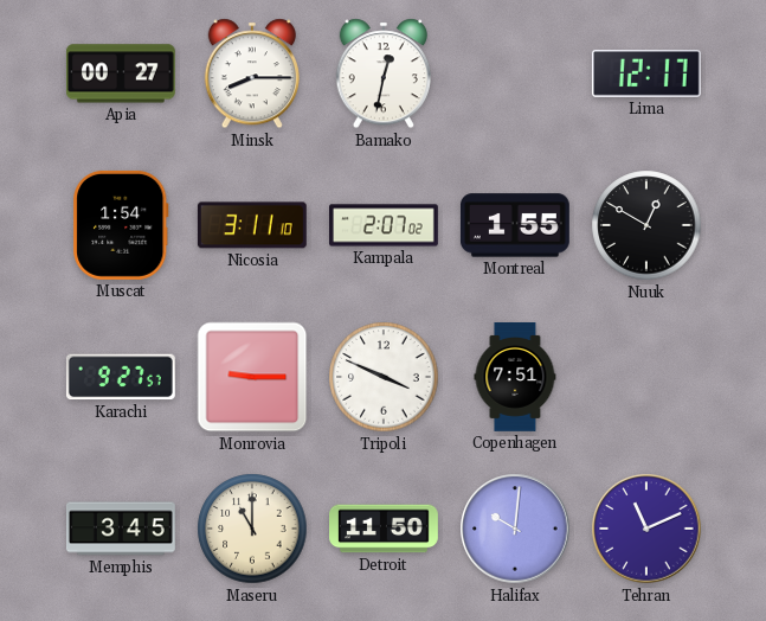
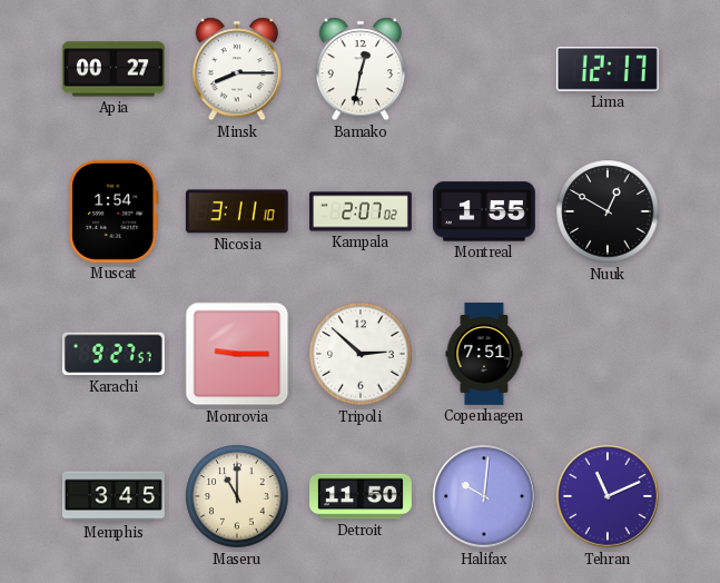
Tripoli: 3:49 -> 2:52
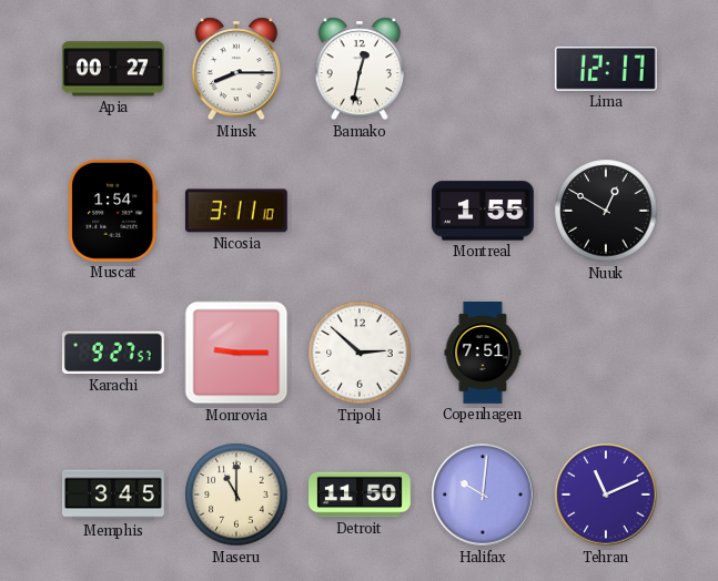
Kampala: 2:07 -> none
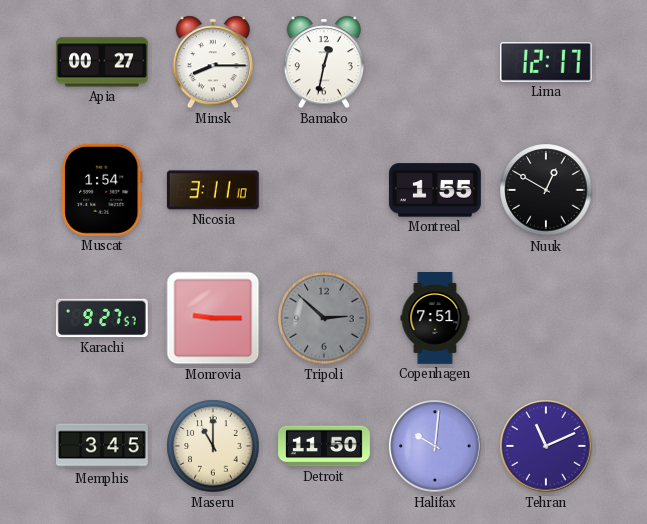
Tripoli dial: white -> grey
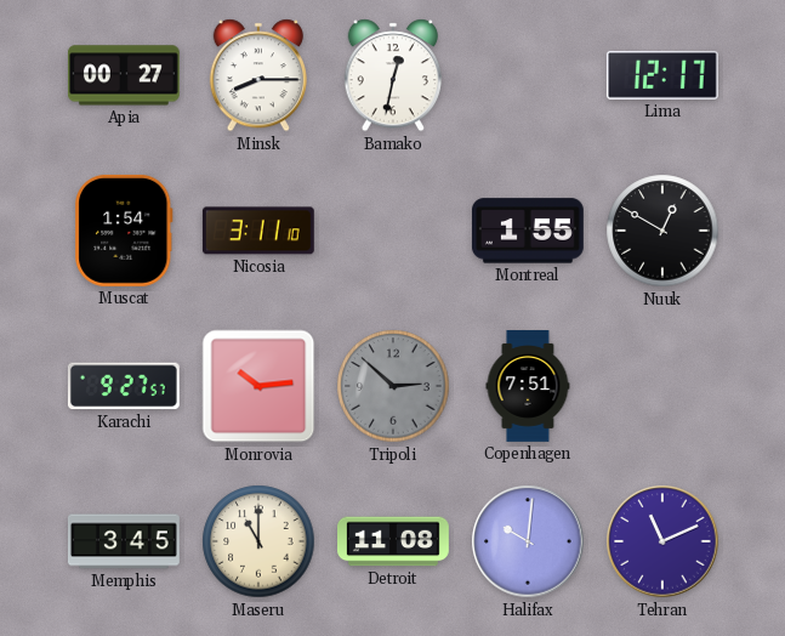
Monrovia: 9:15 -> 10:14
Detroit: 11:50 -> 11:08
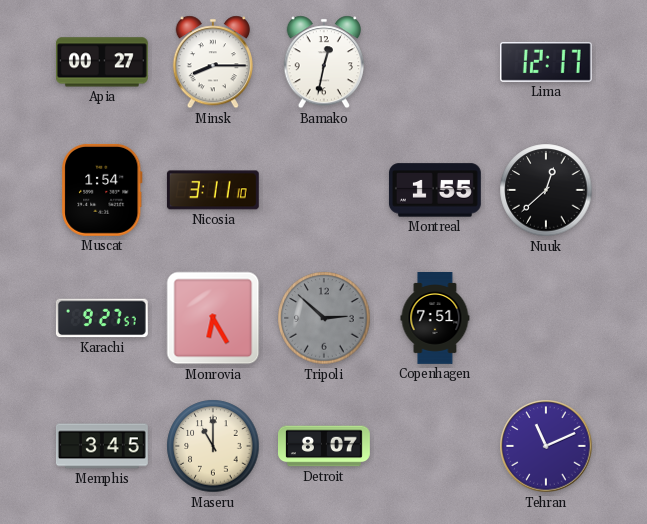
Nuuk: 12:50 -> 12:38
Monrovia: 10:14 -> 6:25
Detroit: 11:08 -> 8:07
Halifax: 10:01 -> none
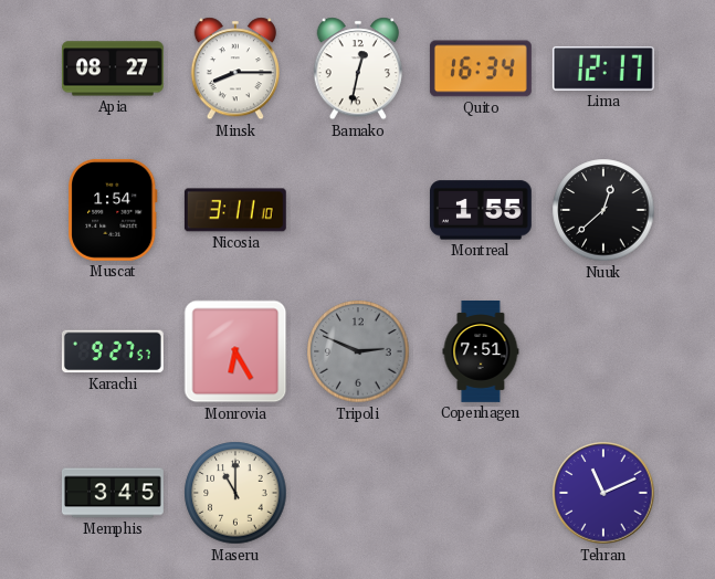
Apia: 00:27 -> 08:27
Quito: none -> 16:34
Tripoli: 2:52 -> 2:49
Detroit: 8:07 -> none
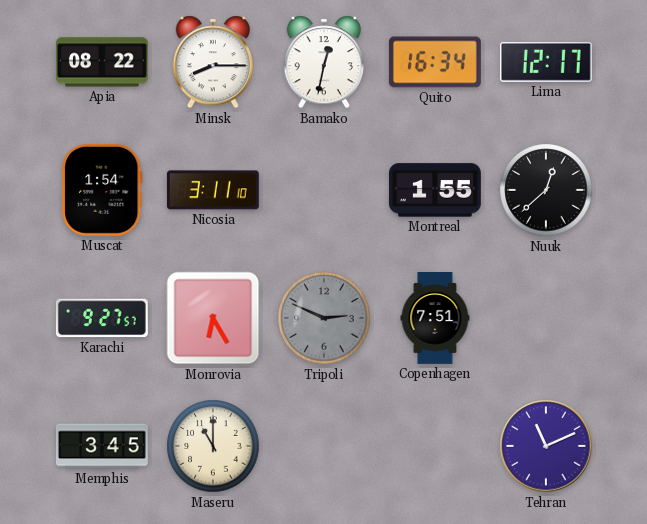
Apia: 08:27 -> 08:22
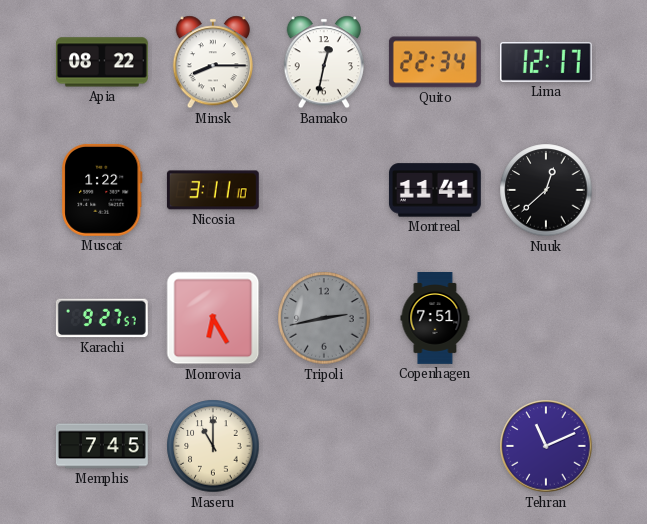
Quito: 16:34 -> 22:34
Muscat: 1:54 -> 1:22
Montreal: 1:55 -> 11:41
Tripoli: 2:49 -> 2:43
Memphis: 3:45 -> 7:45
